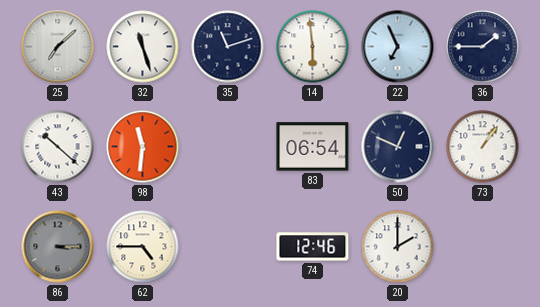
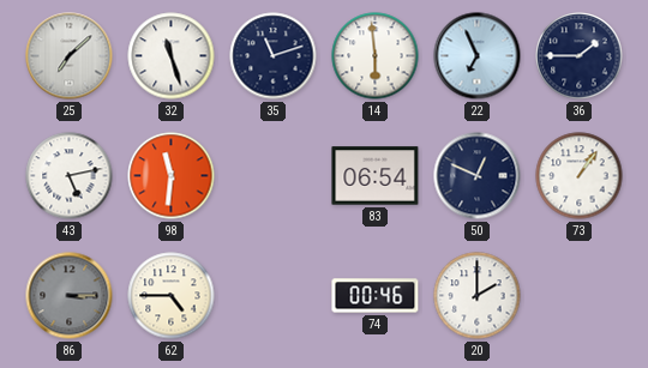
43: 10:22 -> 5:13
74: 12:46 -> 00:46
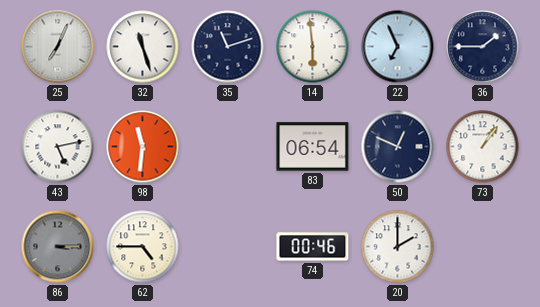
25: 7:08 -> 7:04
